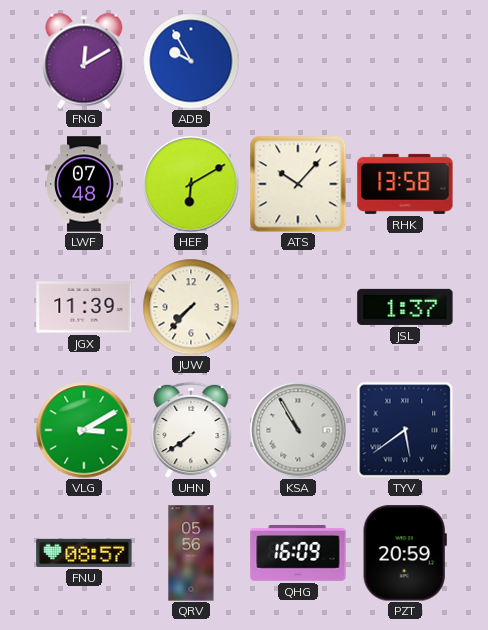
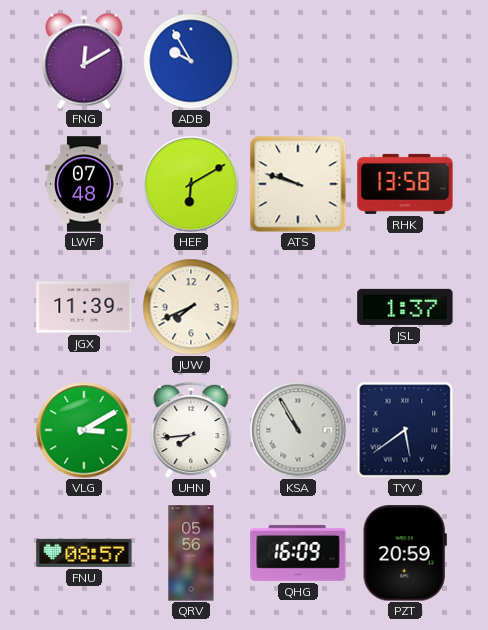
ATS: 10:07 -> 9:48
JUW: 7:37 -> 7:41
UHN: 7:39 -> 7:44
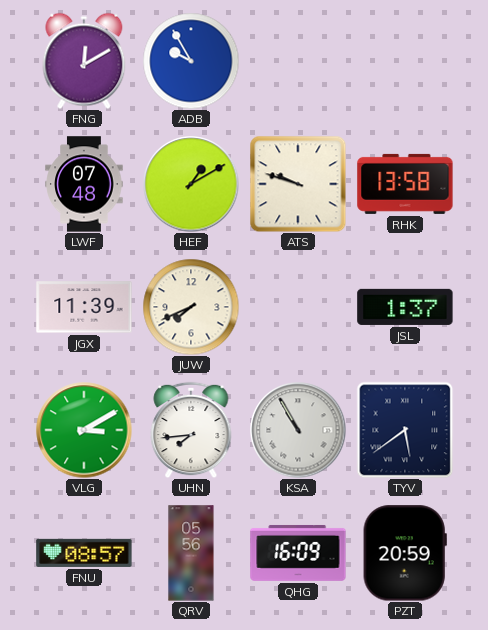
HEF: 6:10 -> 1:10
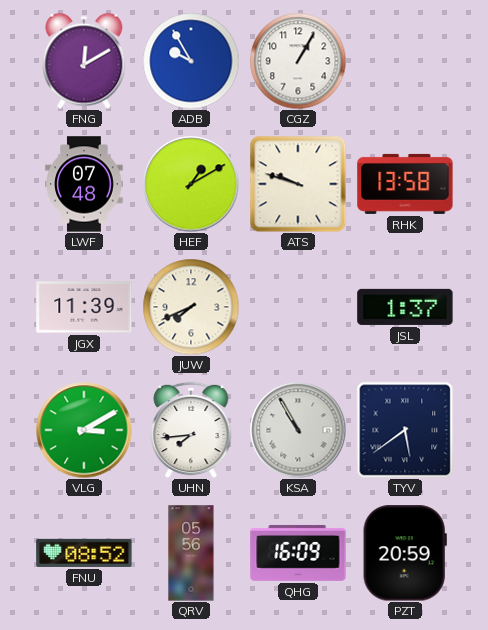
CGZ: none -> 1:05
FNU: 08:57 -> 08:52
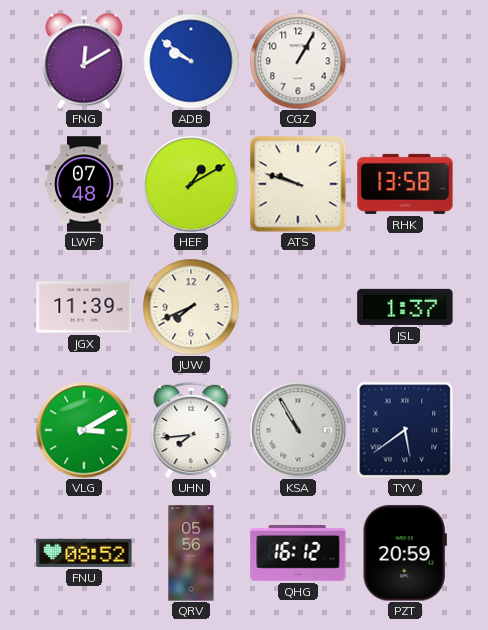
ADB: 9:55 -> 9:51
QHG: 16:09 -> 16:12
